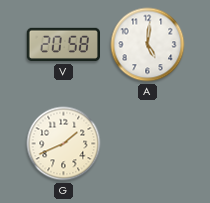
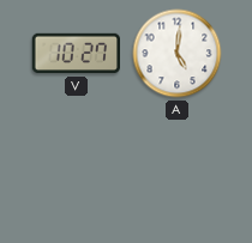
V: 20:58 -> 10:27
G: 1:41 -> none
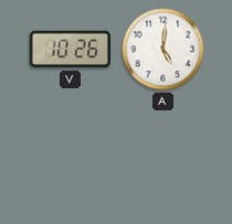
V: 10:27 -> 10:26
